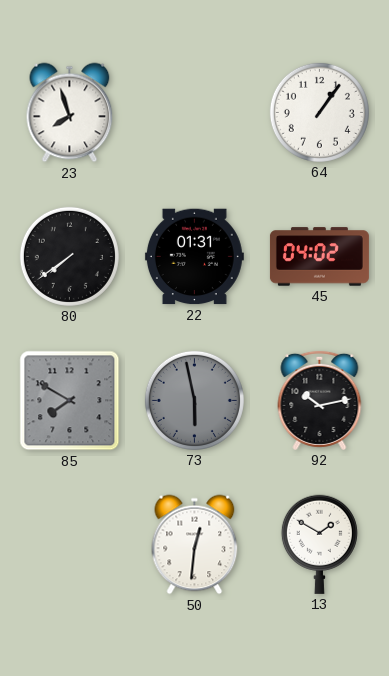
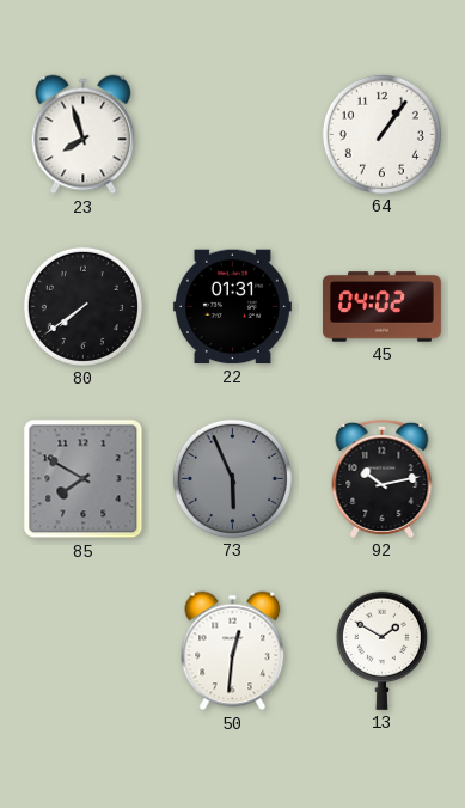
73: 5:58 -> 5:56
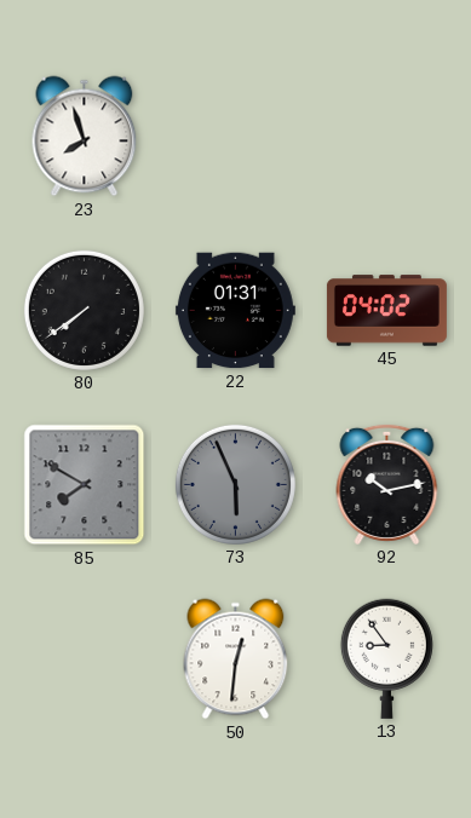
64: 1:06 -> none
13: 1:50 -> 8:54
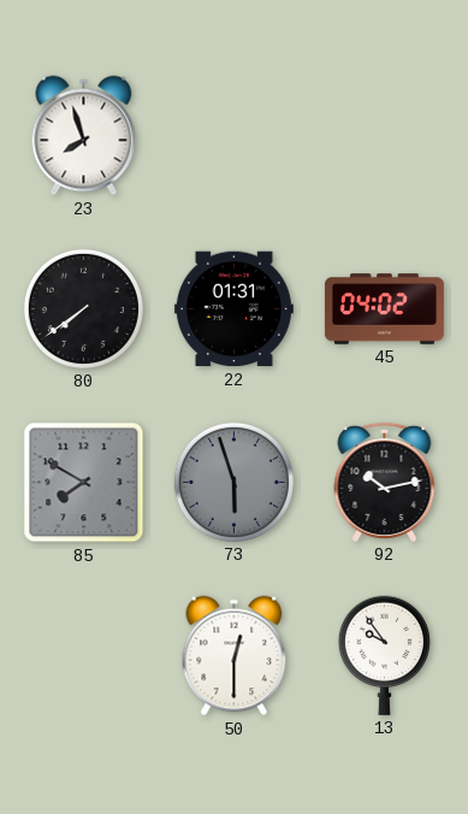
73: 5:56 -> 5:57
50: 12:31 -> 12:30
13: 8:54 -> 9:54
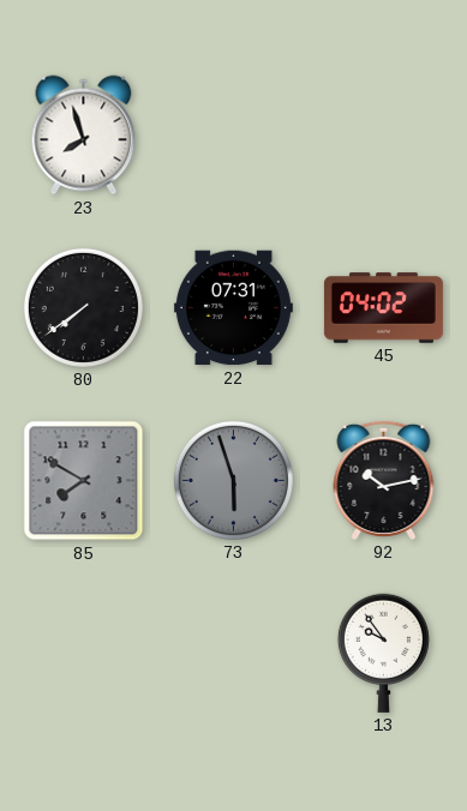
22: 01:31 -> 07:31
50: 12:30 -> none
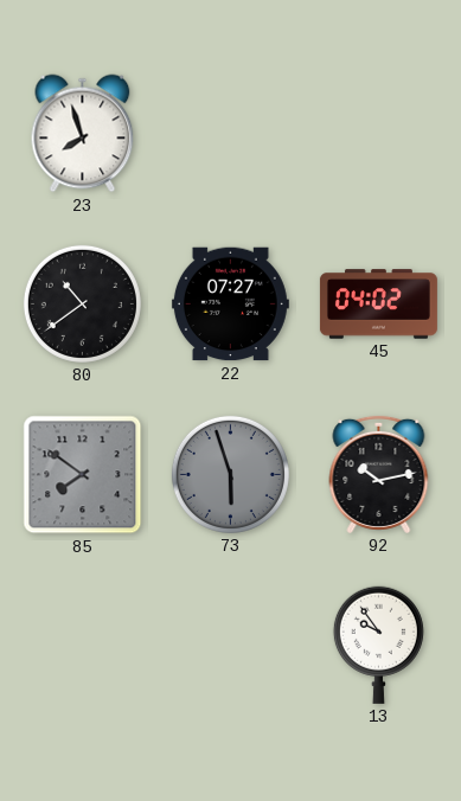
80: 7:39 -> 10:39
22: 07:31 -> 07:27
85: 7:50 -> 7:51
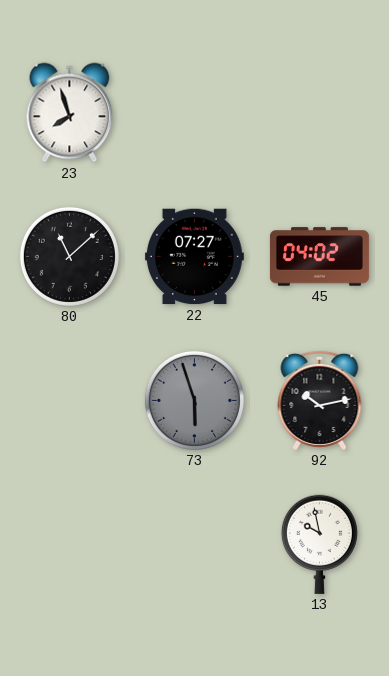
80: 10:39 -> 11:08
85: 7:51 -> none
13: 9:54 -> 9:58
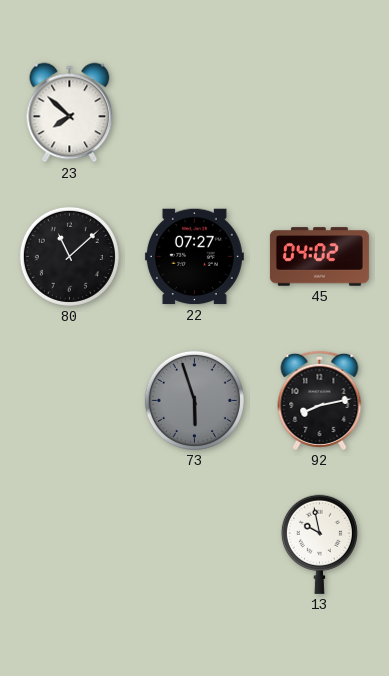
23: 7:57 -> 7:52
92: 10:13 -> 8:13
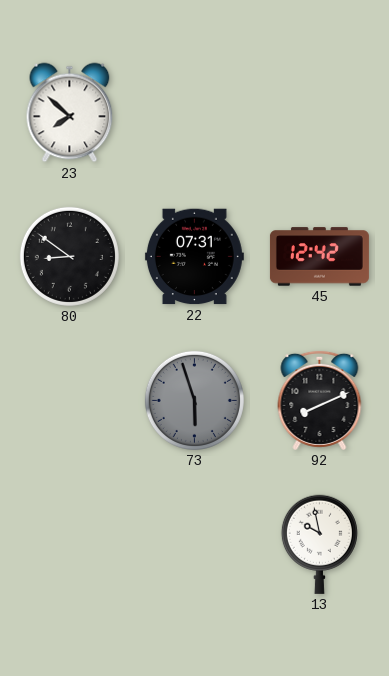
80: 11:08 -> 8:51
22: 07:27 -> 07:31
45: 04:02 -> 12:42
92: 8:13 -> 8:11
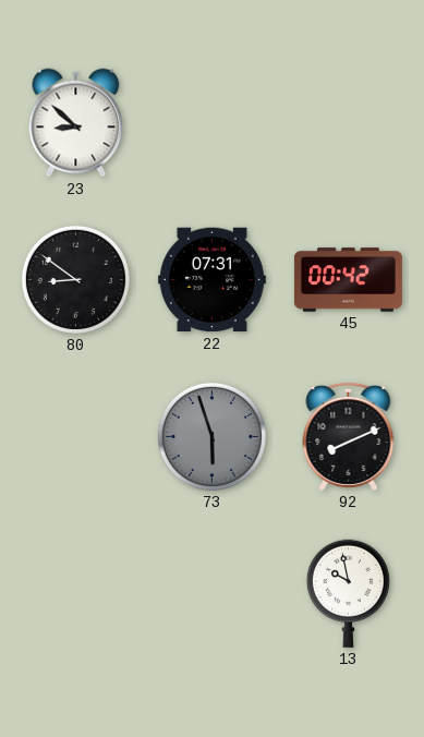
23: 7:52 -> 8:52
45: 12:42 -> 00:42
